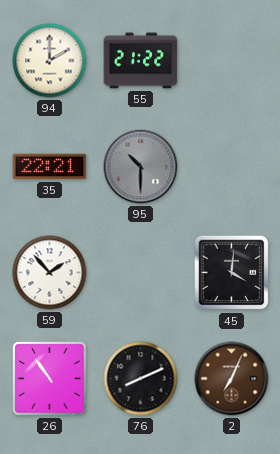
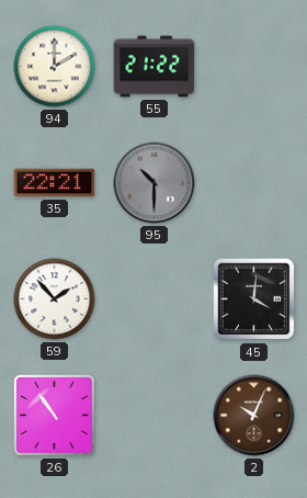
76: 8:11 -> none
2: 7:04 -> 10:04
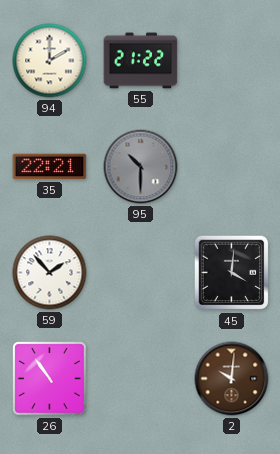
2: 10:04 -> 10:01
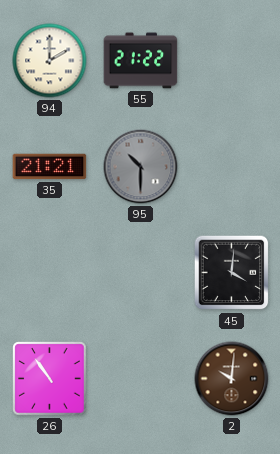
35: 22:21 -> 21:21
59: 1:53 -> none
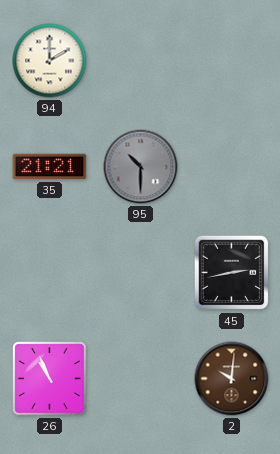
55: 21:22 -> none
45: 4:01 -> 2:43
26: 10:54 -> 10:56
